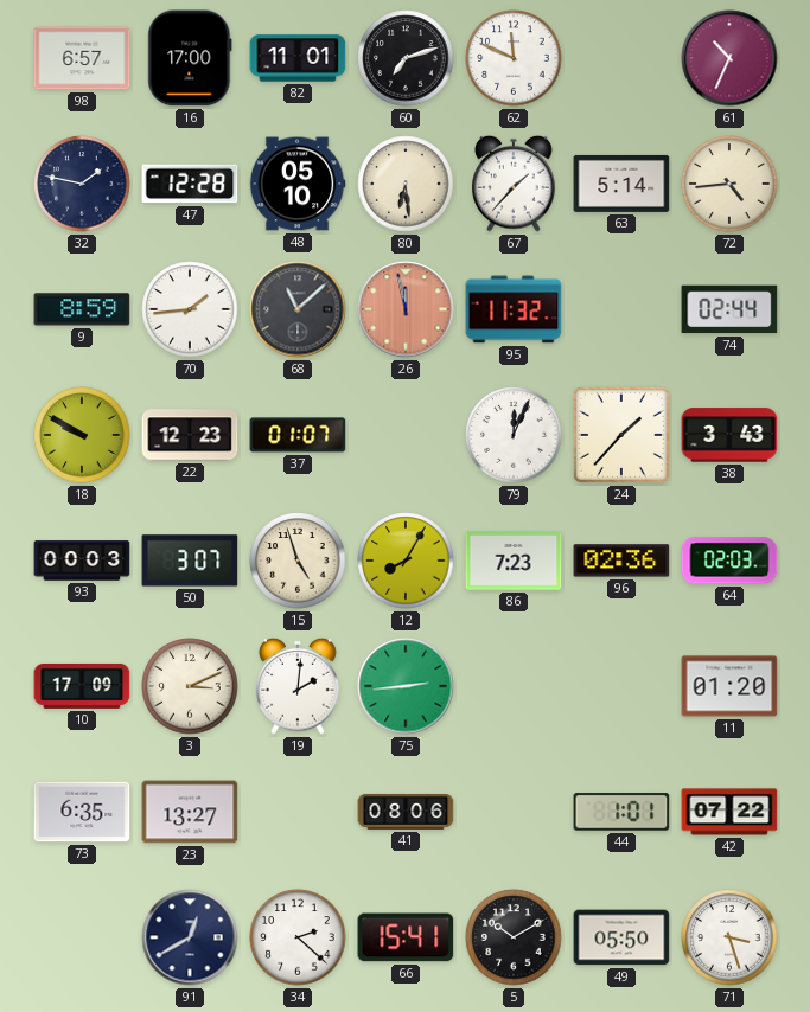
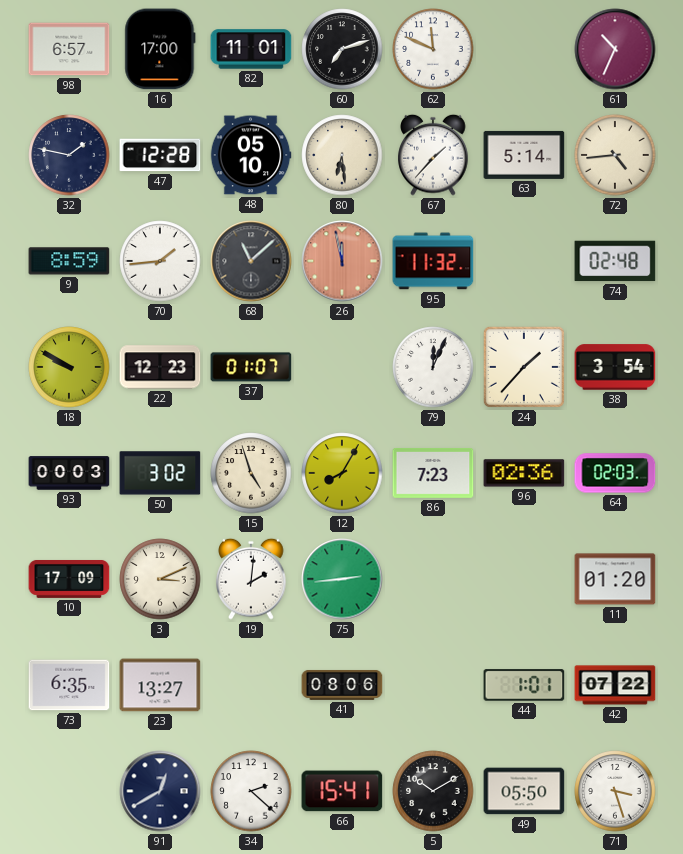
74: 02:44 -> 02:48
38: 3:43 -> 3:54
50: 3:07 -> 3:02
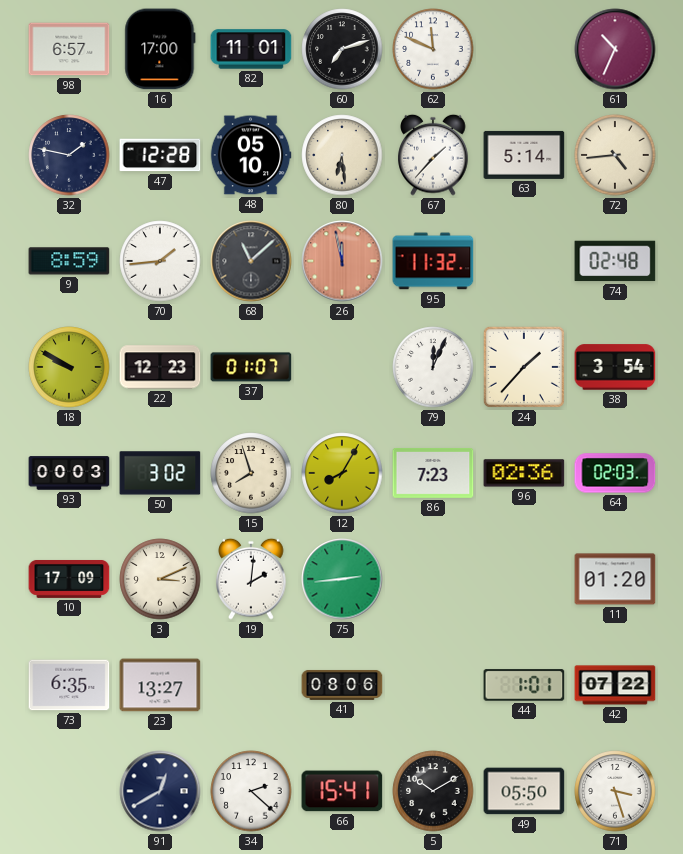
15: 4:57 -> 7:57
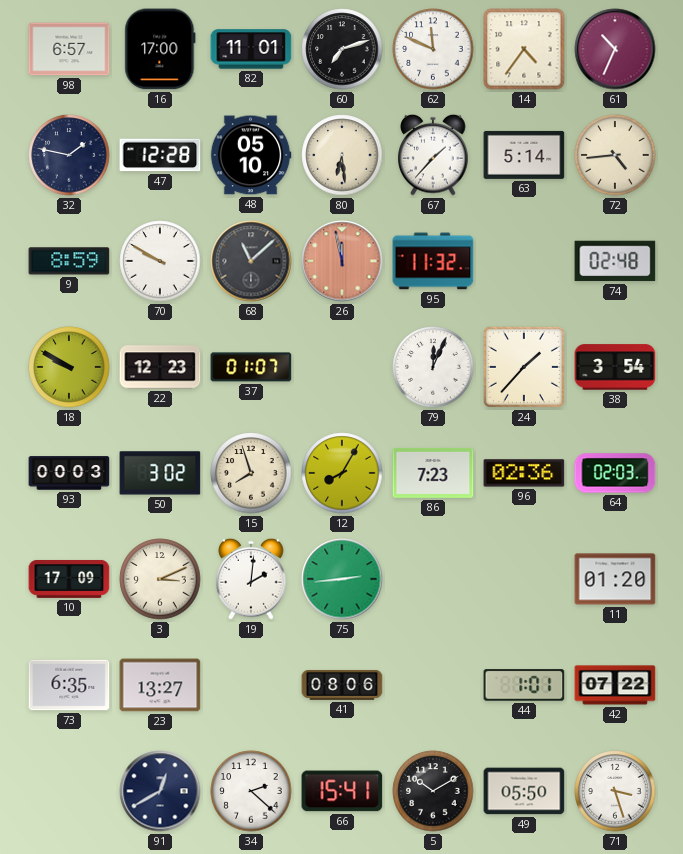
14: none -> 4:36
70: 1:44 -> 9:50
